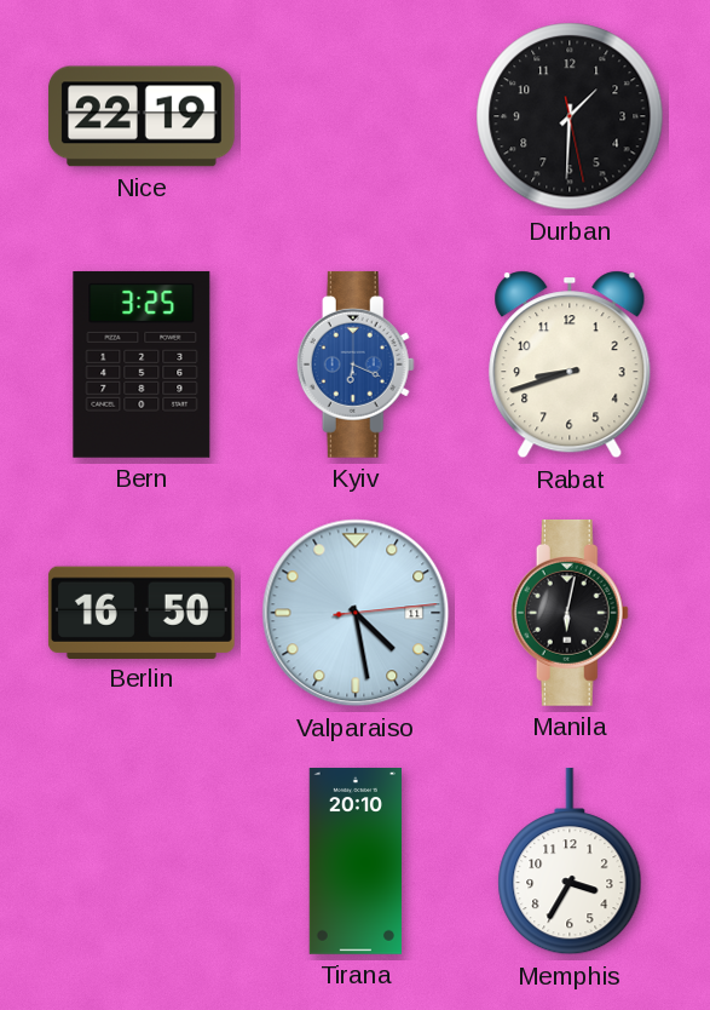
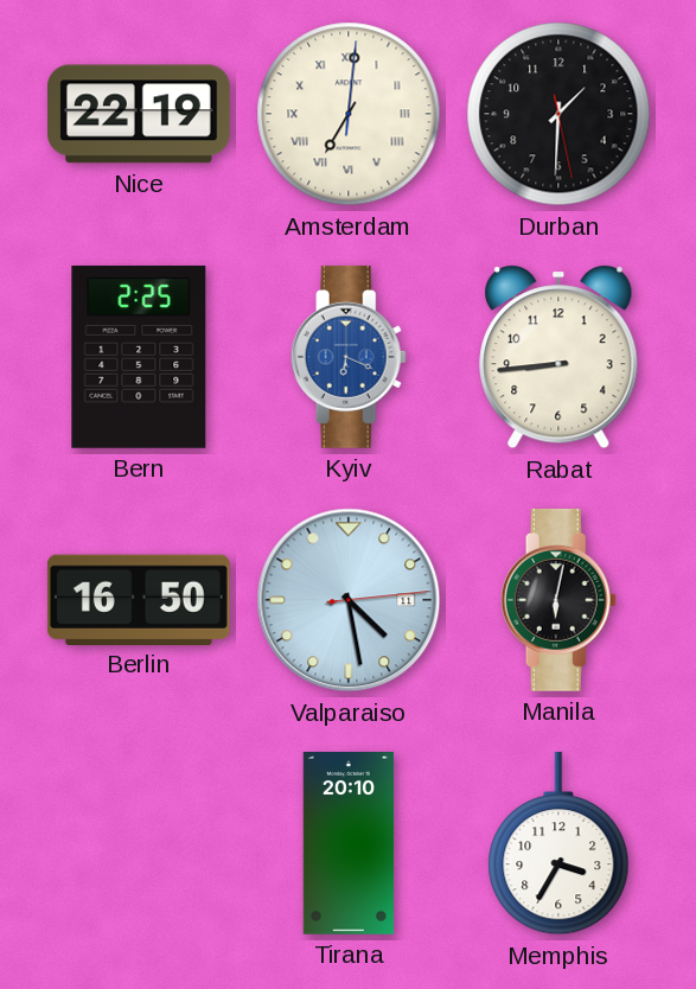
Amsterdam: none -> 7:01
Bern: 3:25 -> 2:25
Rabat: 8:42 -> 8:44
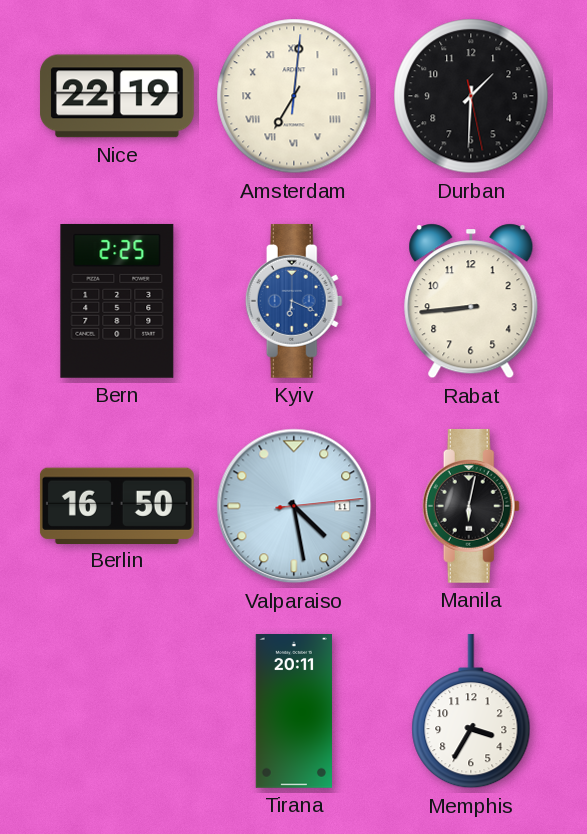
Tirana: 20:10 -> 20:11
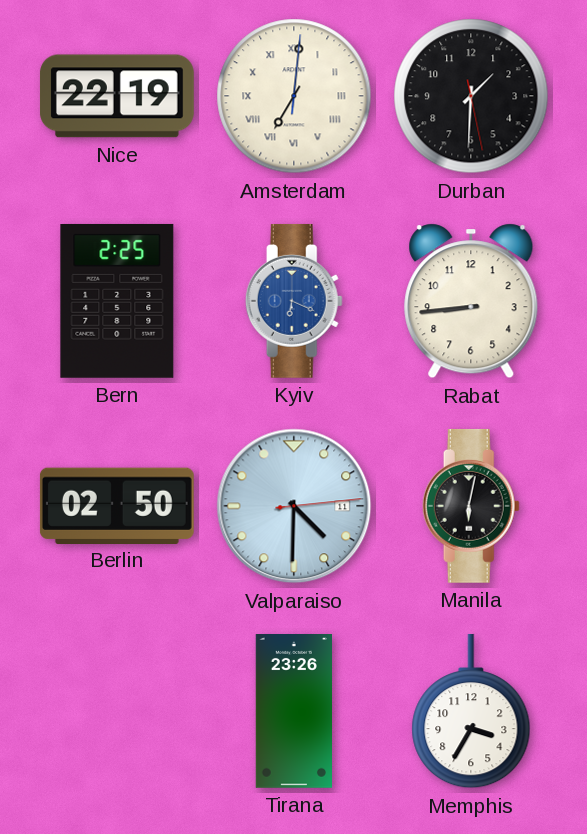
Berlin: 16:50 -> 02:50
Valparaiso: 4:28 -> 4:30
Tirana: 20:11 -> 23:26
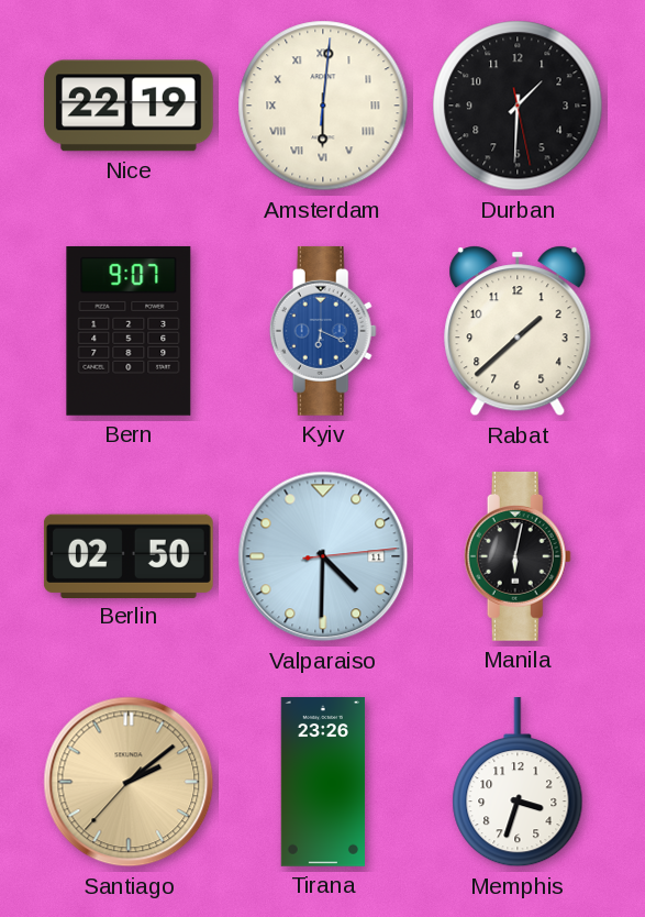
Amsterdam: 7:01 -> 6:01
Bern: 2:25 -> 9:07
Rabat: 8:44 -> 1:38
Santiago: none -> 2:08
Memphis: 3:35 -> 3:33
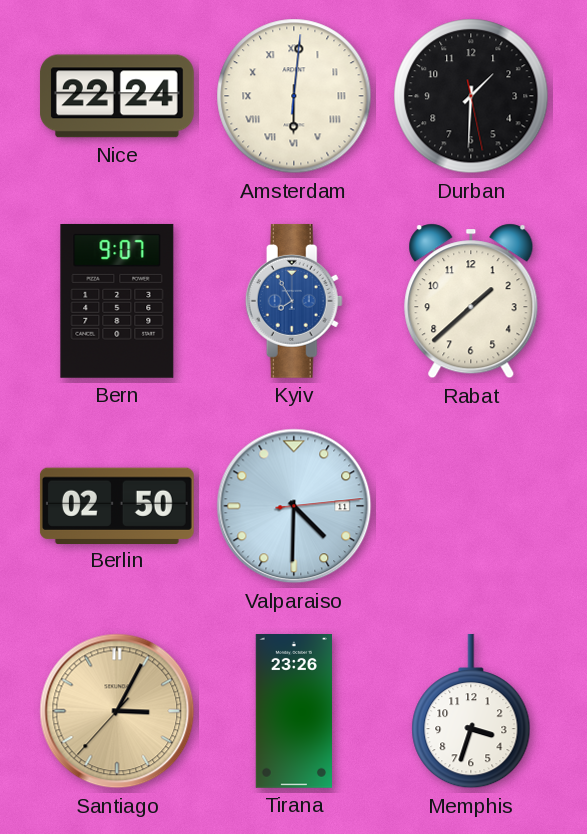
Nice: 22:19 -> 22:24
Kyiv: 6:19 -> 7:55
Manila: 6:02 -> none
Santiago: 2:08 -> 3:04
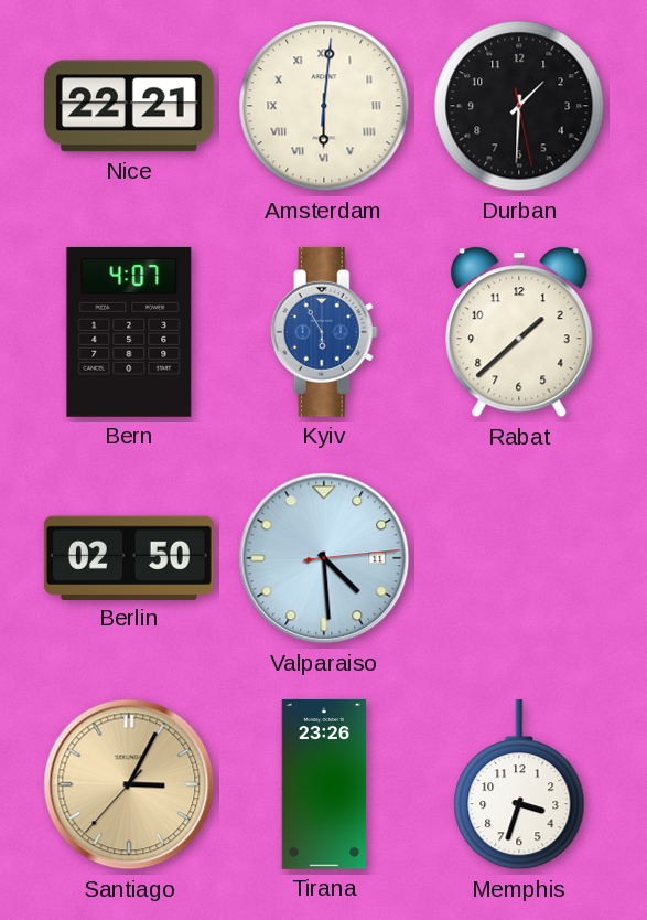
Nice: 22:24 -> 22:21
Bern: 9:07 -> 4:07
Kyiv: 7:55 -> 5:55
Valparaiso: 4:30 -> 4:29
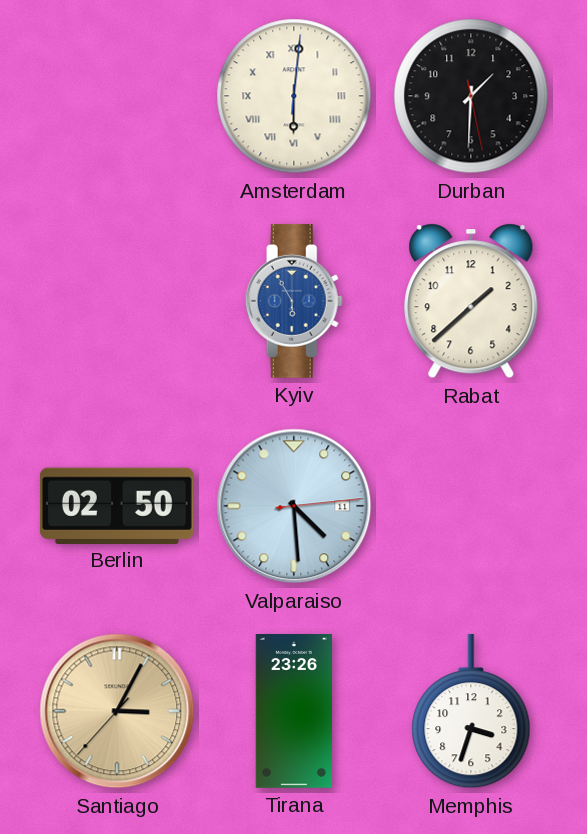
Nice: 22:21 -> none
Bern: 4:07 -> none
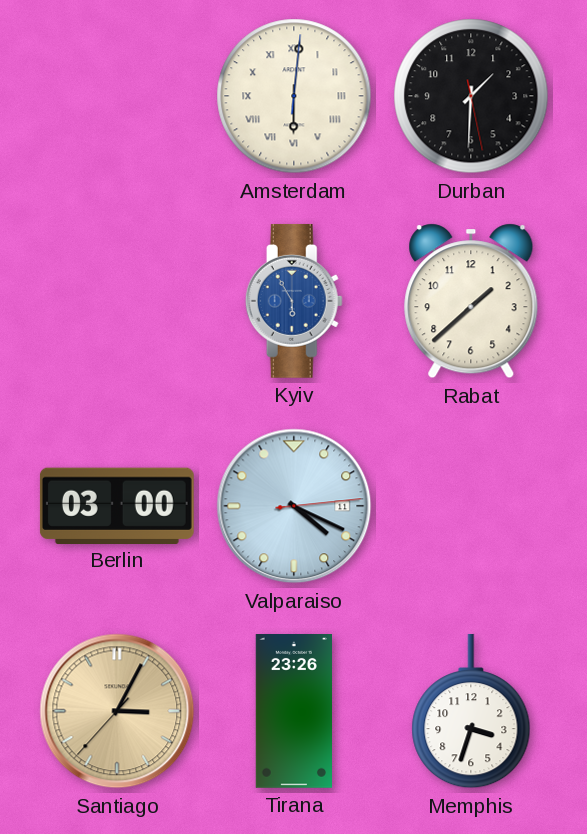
Berlin: 02:50 -> 03:00
Valparaiso: 4:29 -> 4:19
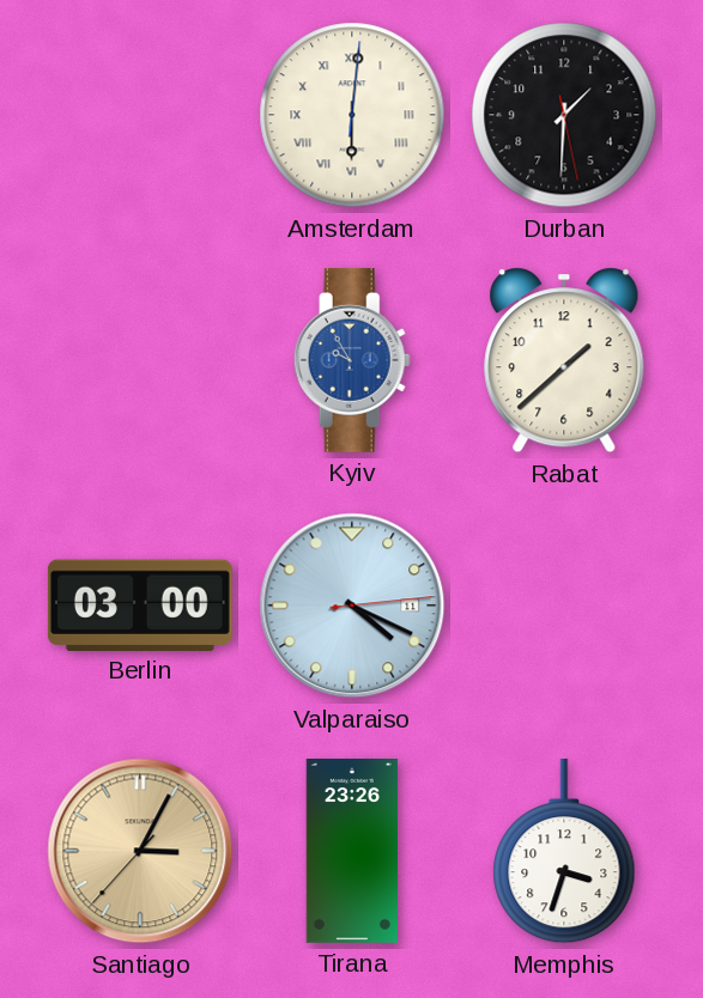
Kyiv: 5:55 -> 9:55
